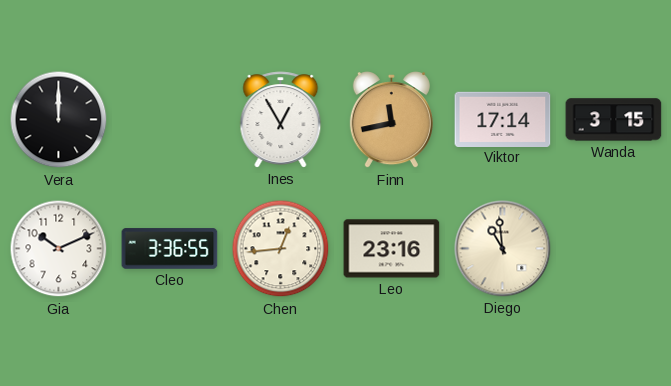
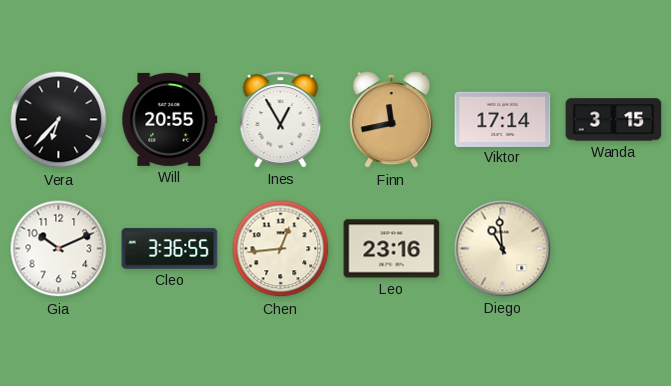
Vera: 12:00 -> 6:37
Will: none -> 20:55
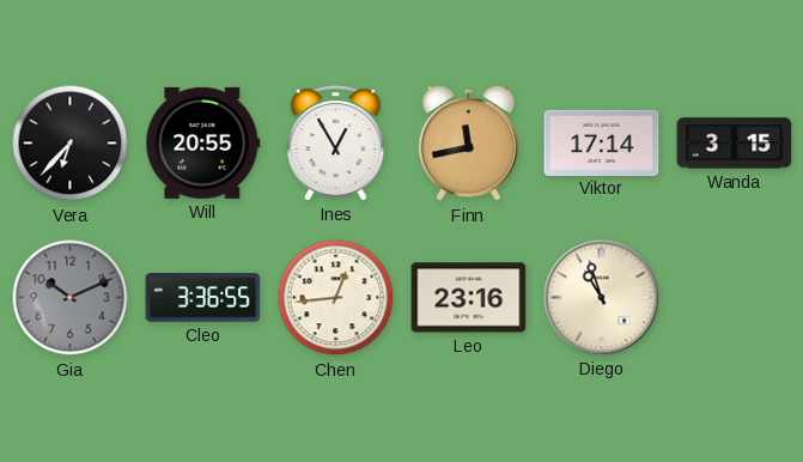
Gia dial: white -> grey
Diego: 10:59 -> 10:57
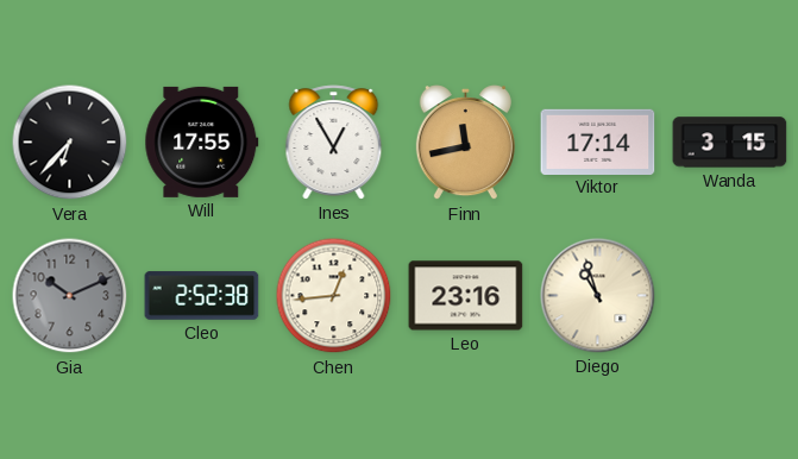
Will: 20:55 -> 17:55
Cleo: 3:36 -> 2:52
